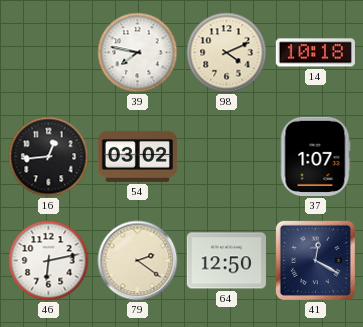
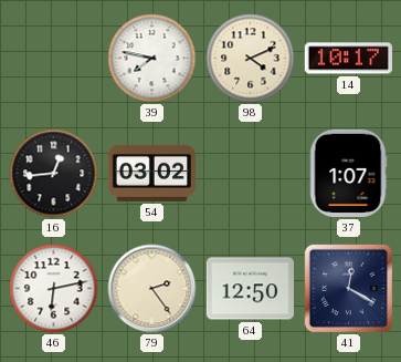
14: 10:18 -> 10:17
79: 2:21 -> 2:24
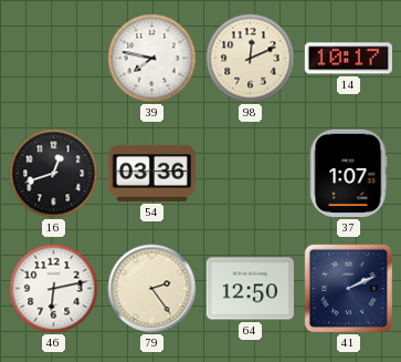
98: 4:11 -> 12:11
16: 12:44 -> 12:42
54: 03:02 -> 03:36
41: 12:20 -> 2:11
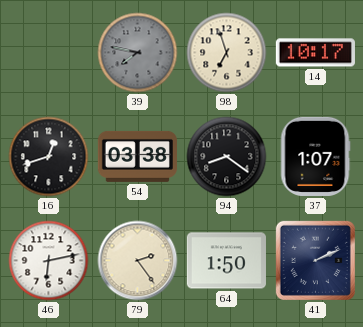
39 dial: white -> grey
98: 12:11 -> 6:57
54: 03:36 -> 03:38
94: none -> 8:21
64: 12:50 -> 1:50
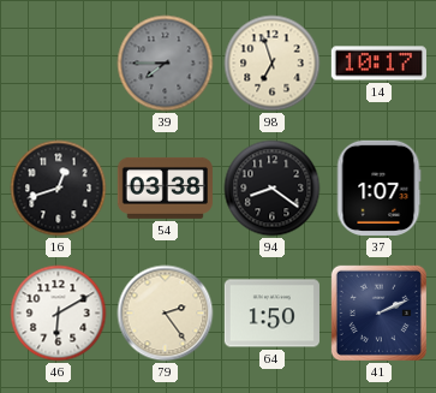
39: 7:47 -> 7:45
46: 6:13 -> 6:10
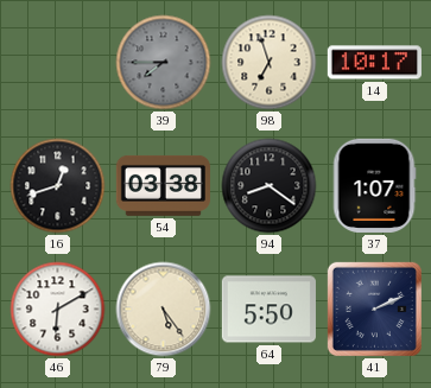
79: 2:24 -> 5:24
64: 1:50 -> 5:50
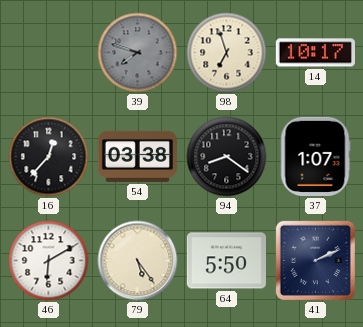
39: 7:45 -> 7:48
16: 12:42 -> 12:37
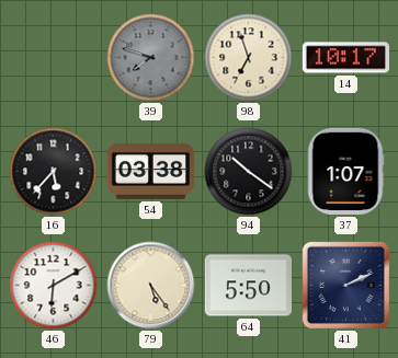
16: 12:37 -> 5:37
94: 8:21 -> 10:21
